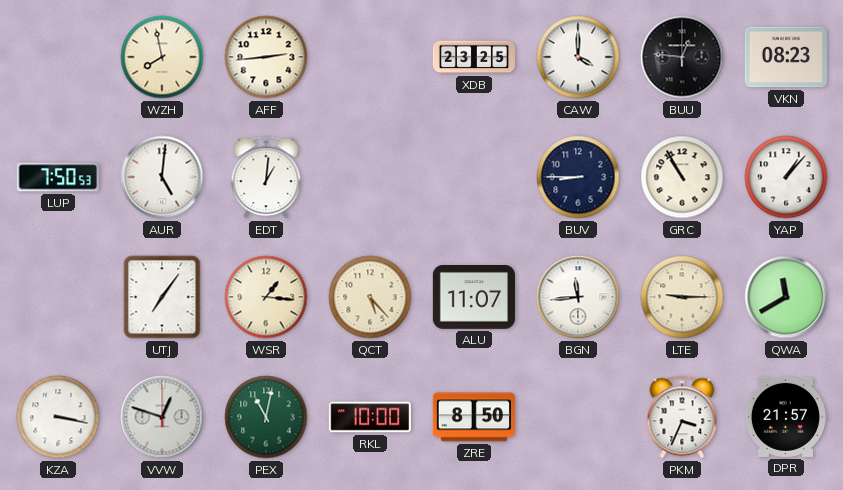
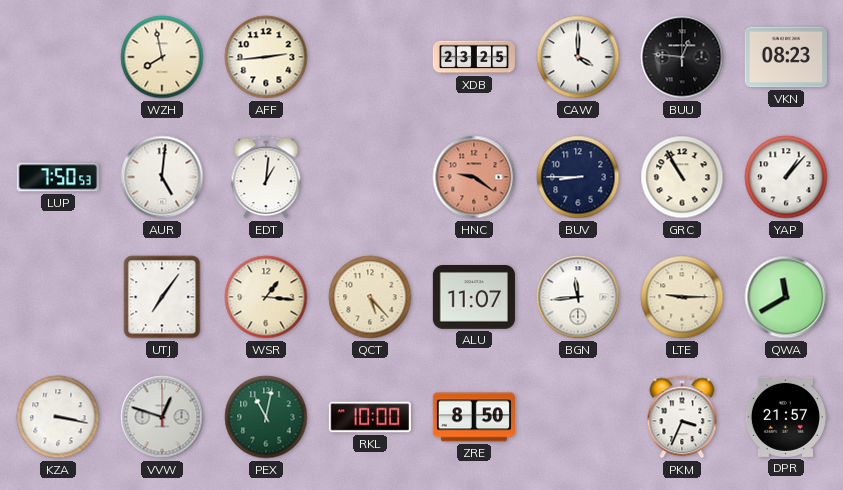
HNC: none -> 9:21
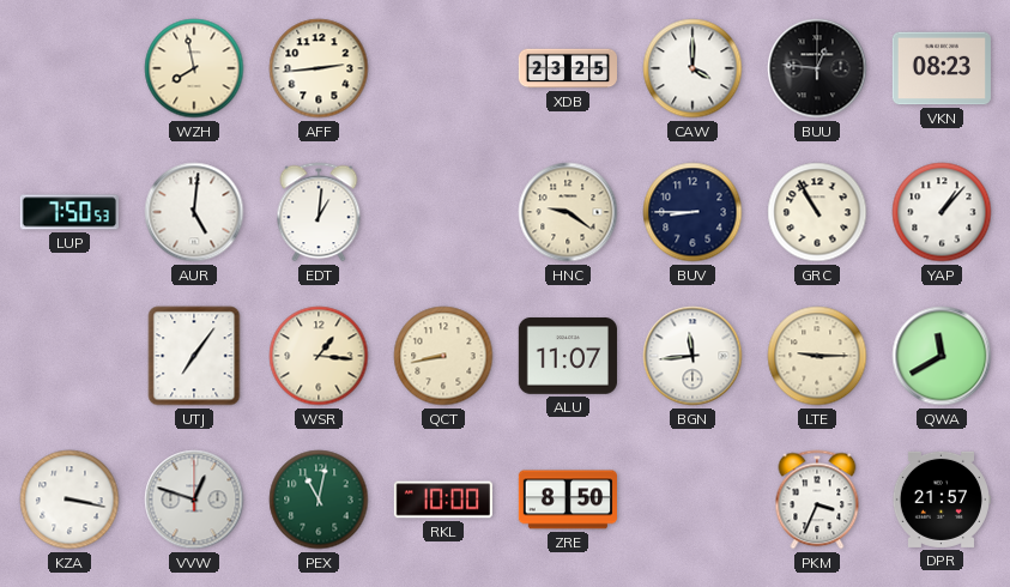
HNC dial: salmon -> cream
QCT: 5:23 -> 8:43
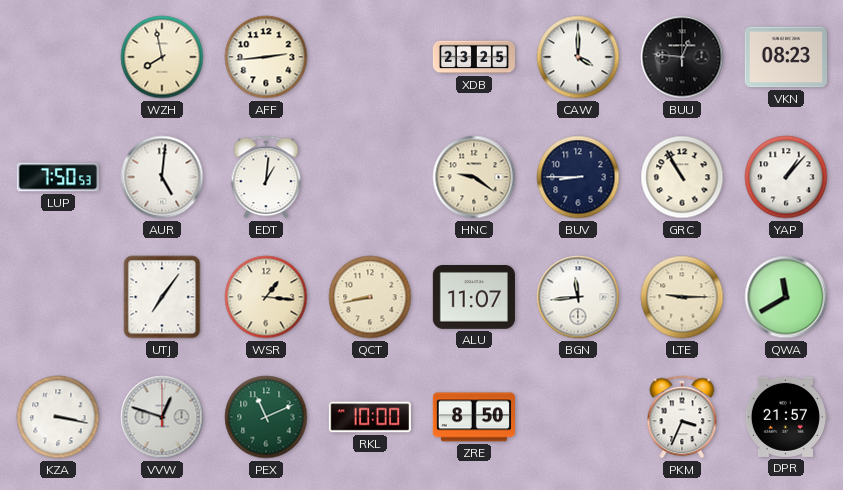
PEX: 11:02 -> 11:11
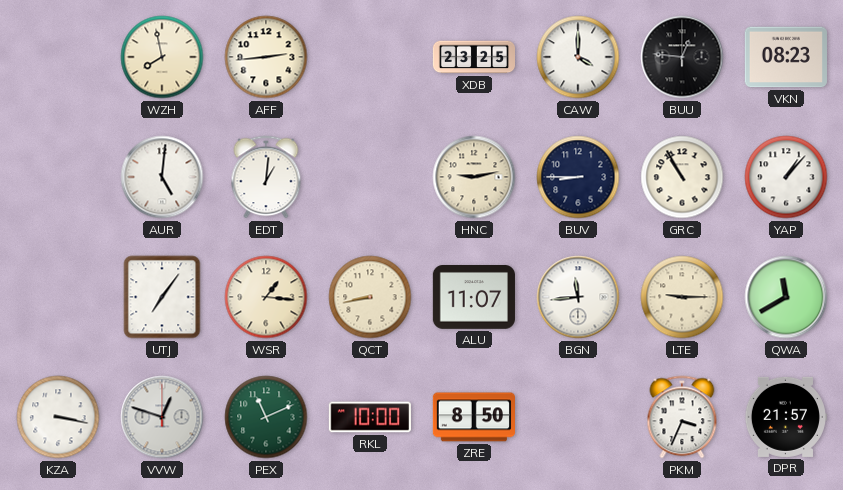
LUP: 7:50 -> none
HNC: 9:21 -> 9:13
